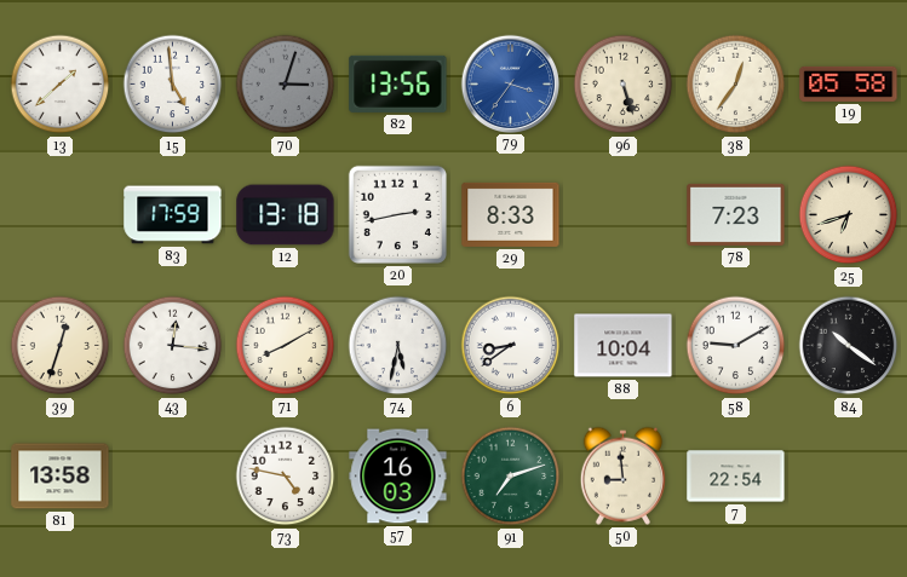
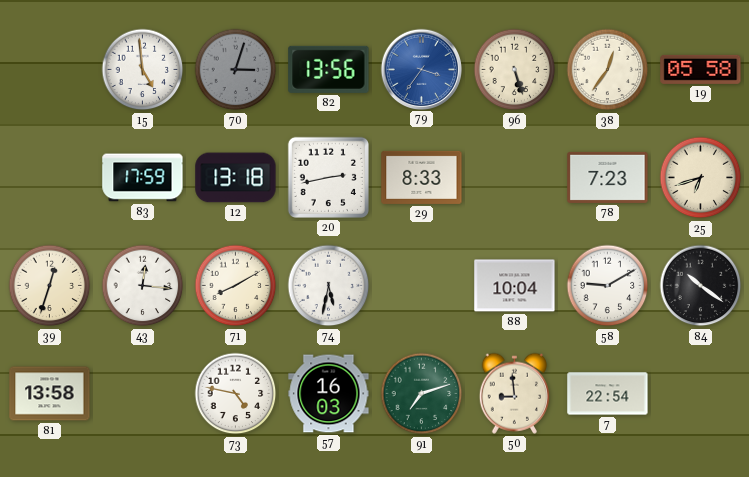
13: 1:38 -> none
6: 8:39 -> none
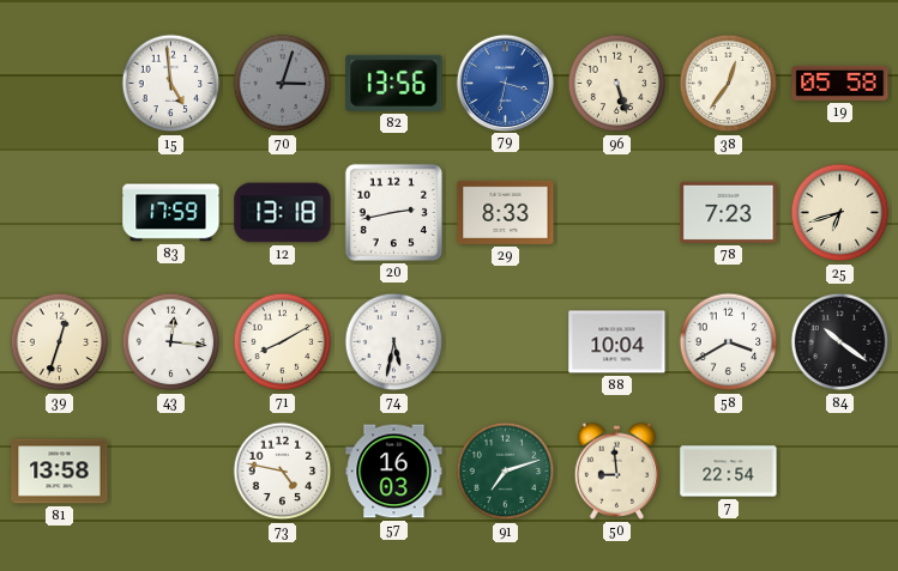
79: 3:36 -> 3:32
58: 9:10 -> 3:40
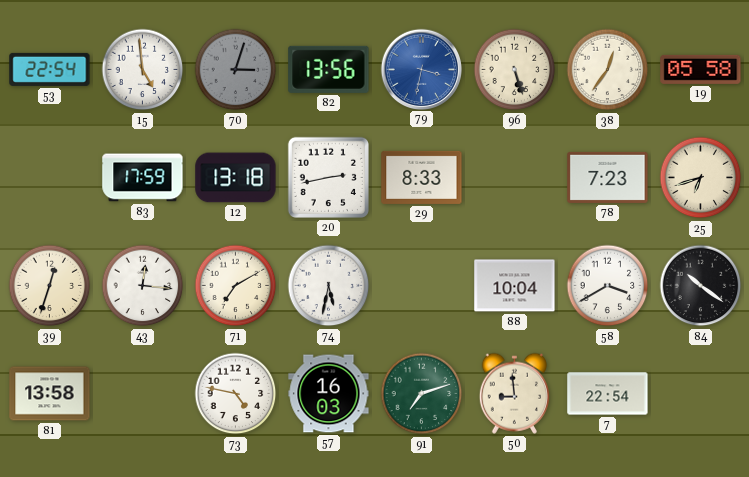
53: none -> 22:54
71: 8:10 -> 7:10
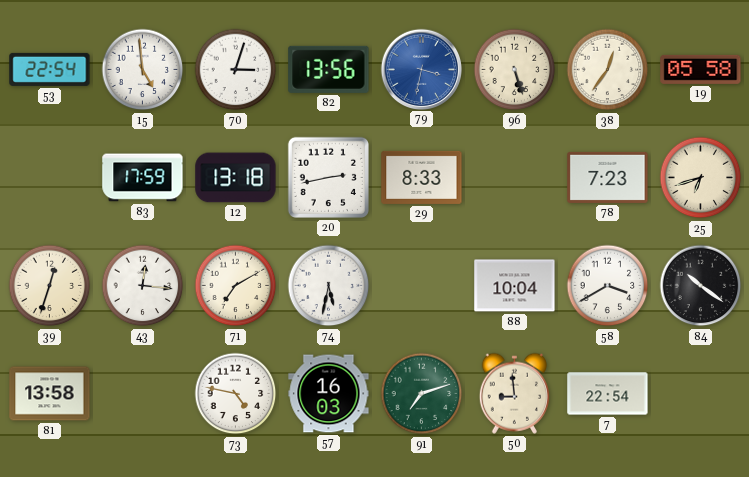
70 dial: grey -> white
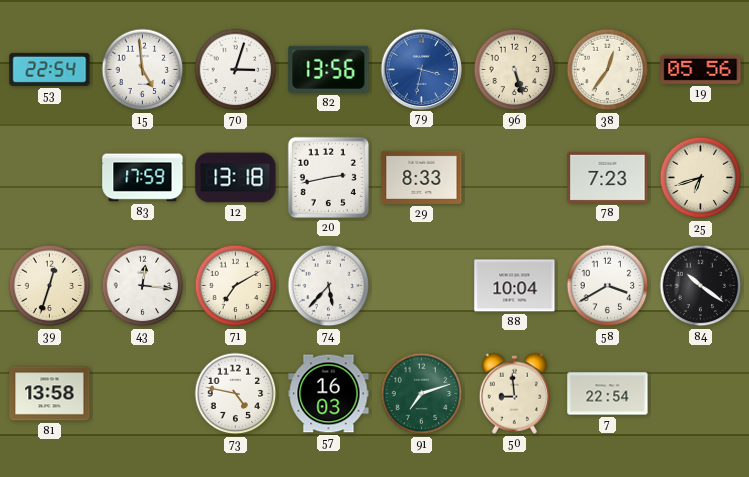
19: 05:58 -> 05:56
74: 5:32 -> 5:37
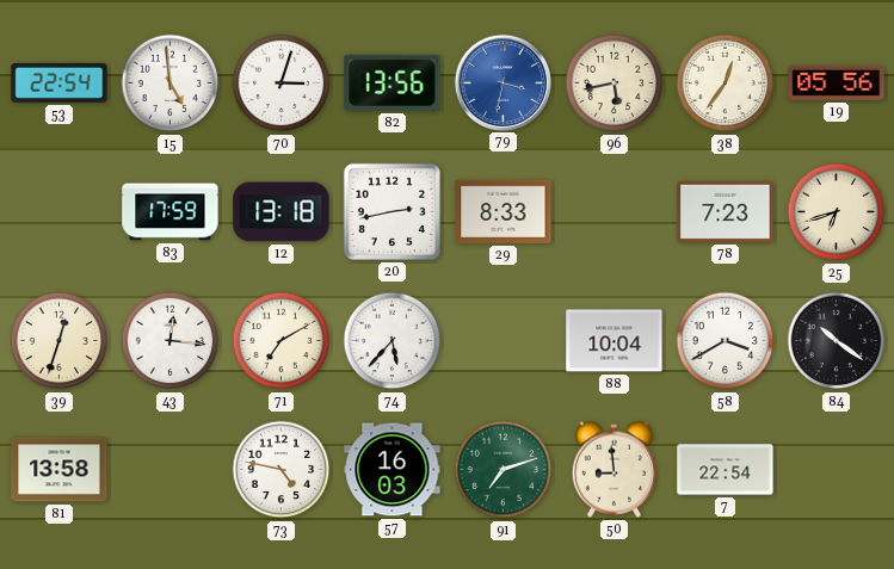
96: 5:27 -> 5:43
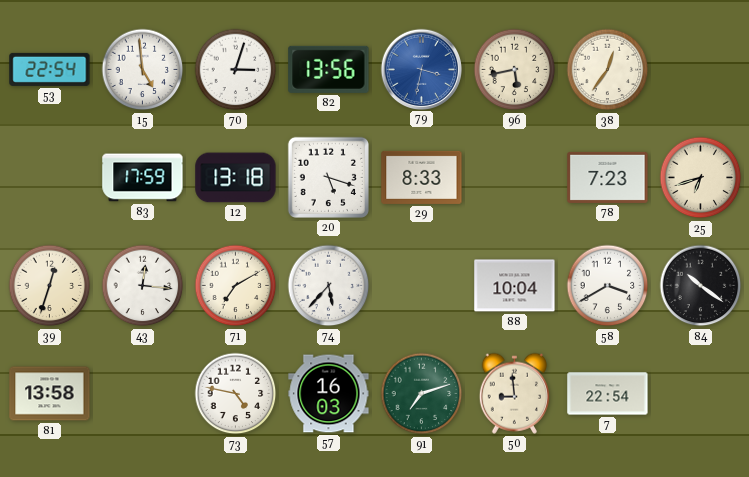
19: 05:56 -> none
20: 2:43 -> 5:18
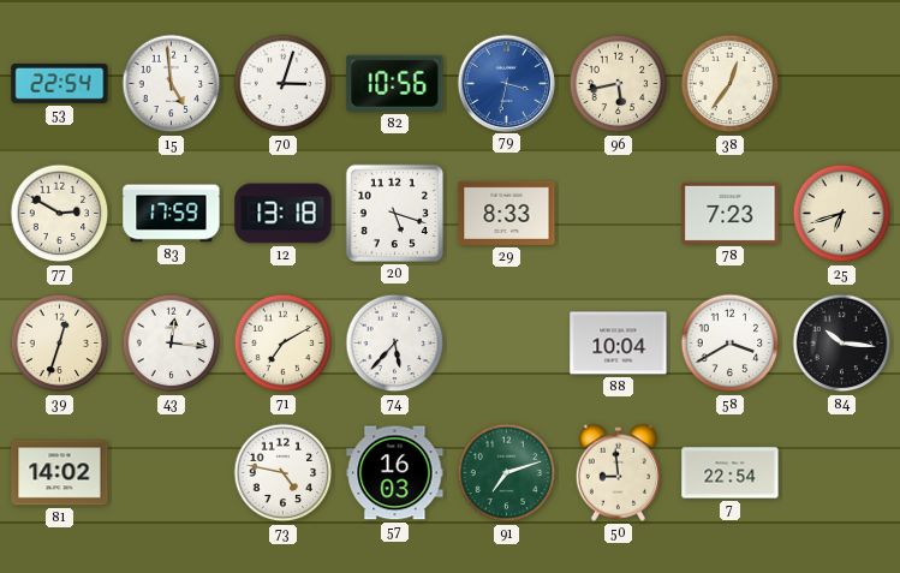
82: 13:56 -> 10:56
77: none -> 2:50
84: 10:21 -> 10:16
81: 13:58 -> 14:02
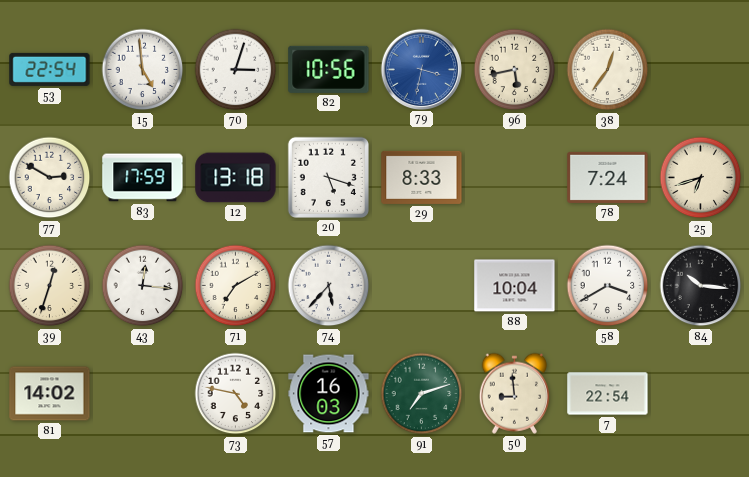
78: 7:23 -> 7:24
